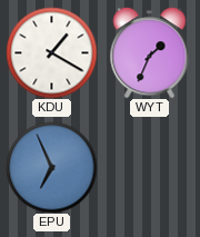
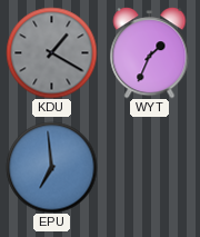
KDU dial: white -> grey
EPU: 6:56 -> 6:59
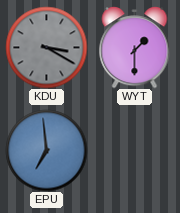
KDU: 1:20 -> 3:20
WYT: 1:34 -> 1:30
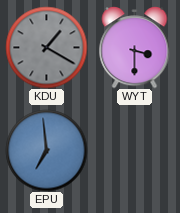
KDU: 3:20 -> 1:20
WYT: 1:30 -> 3:30
